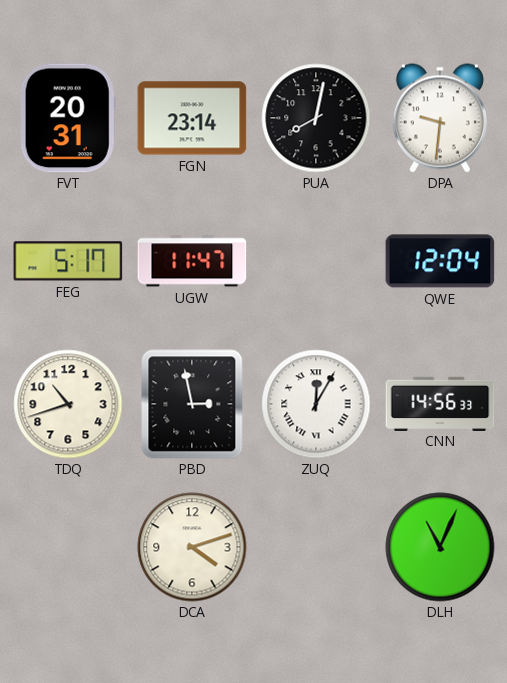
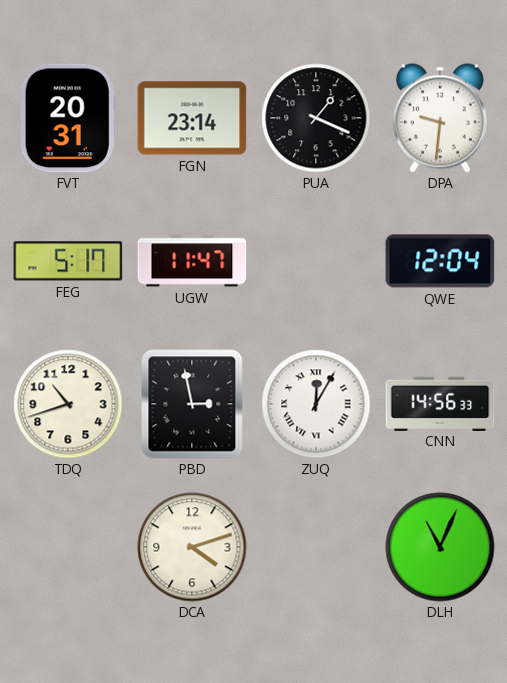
PUA: 8:02 -> 1:19
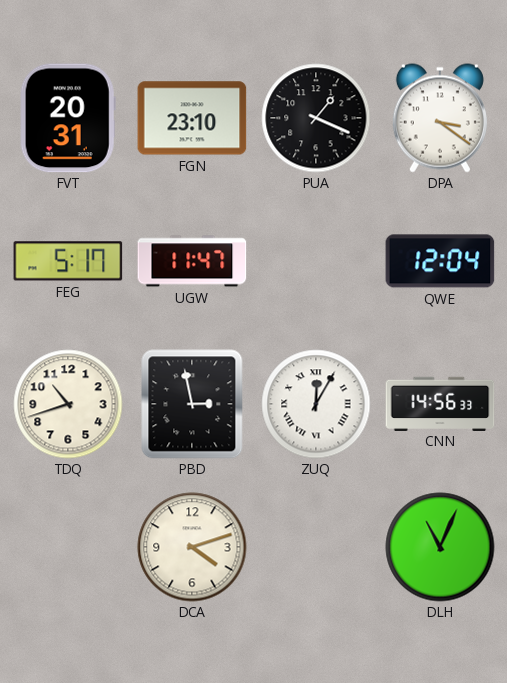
FGN: 23:14 -> 23:10
DPA: 9:31 -> 3:21
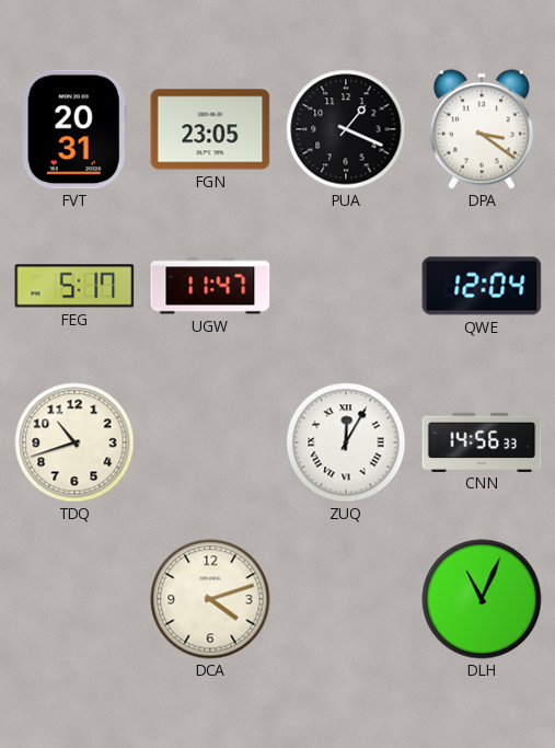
FGN: 23:10 -> 23:05
PBD: 2:58 -> none
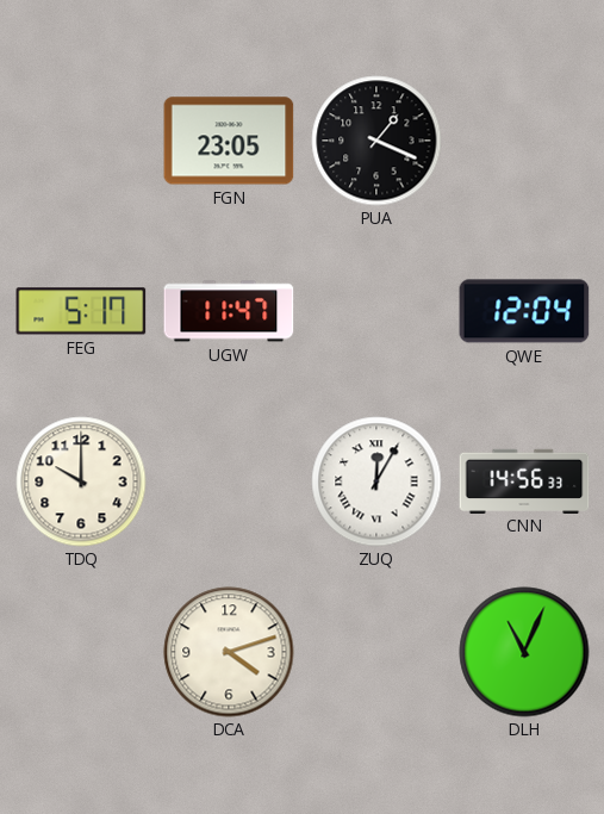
FVT: 20:31 -> none
DPA: 3:21 -> none
TDQ: 10:42 -> 10:00
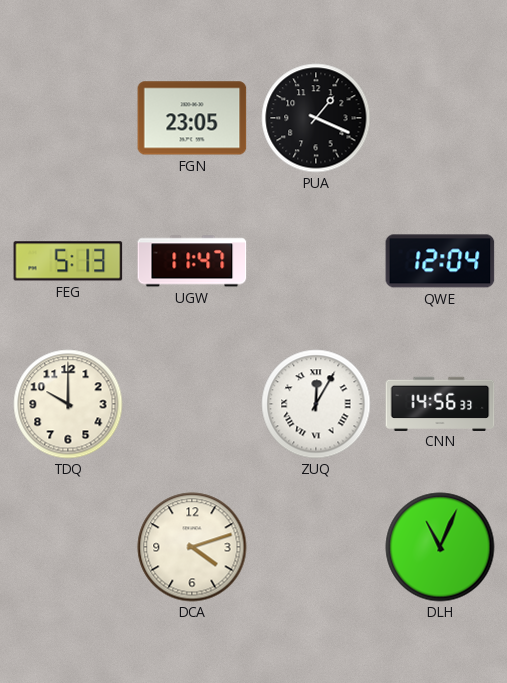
FEG: 5:17 -> 5:13
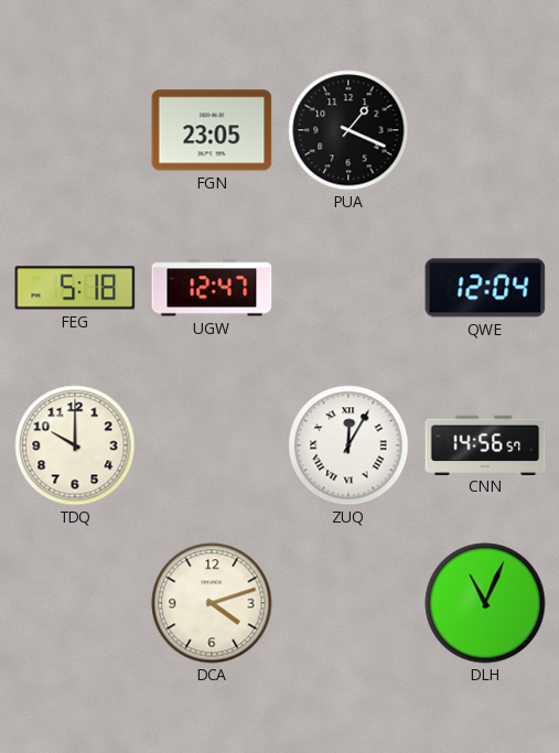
FEG: 5:13 -> 5:18
UGW: 11:47 -> 12:47
CNN: 14:56:33 -> 14:56:57
